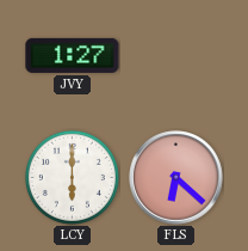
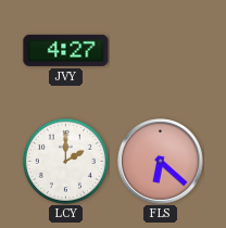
JVY: 1:27 -> 4:27
LCY: 6:00 -> 2:00
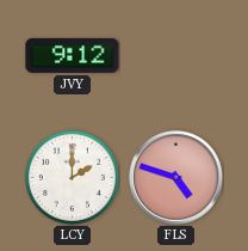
JVY: 4:27 -> 9:12
FLS: 6:22 -> 4:48
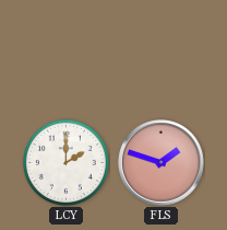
JVY: 9:12 -> none
FLS: 4:48 -> 1:48
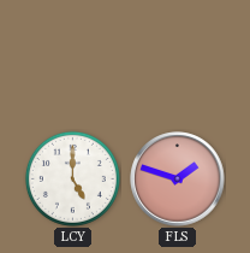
LCY: 2:00 -> 5:00
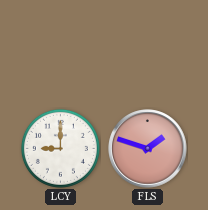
LCY: 5:00 -> 9:00
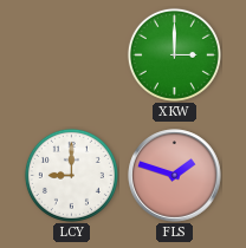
XKW: none -> 3:00
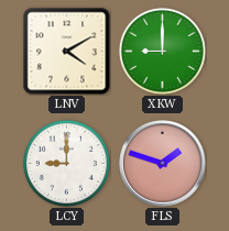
LNV: none -> 4:10
XKW: 3:00 -> 9:00
